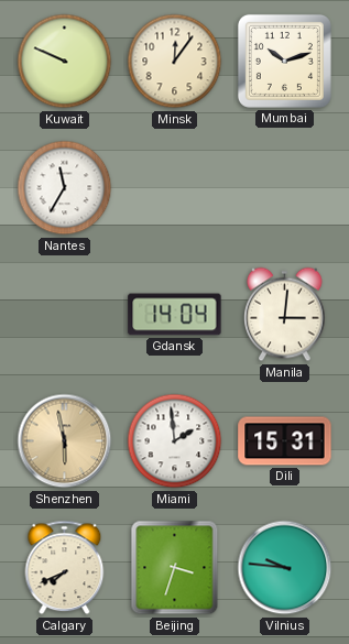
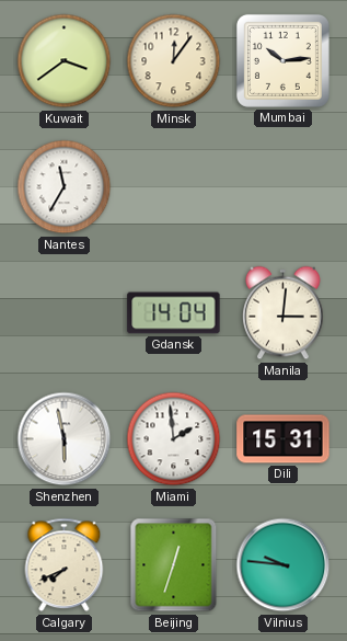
Kuwait: 9:49 -> 3:39
Mumbai: 10:12 -> 10:14
Shenzhen dial: champagne -> white
Beijing: 3:33 -> 12:33
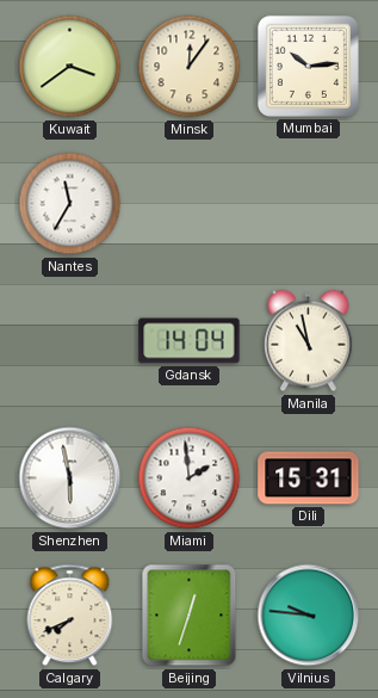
Manila: 3:01 -> 10:58
